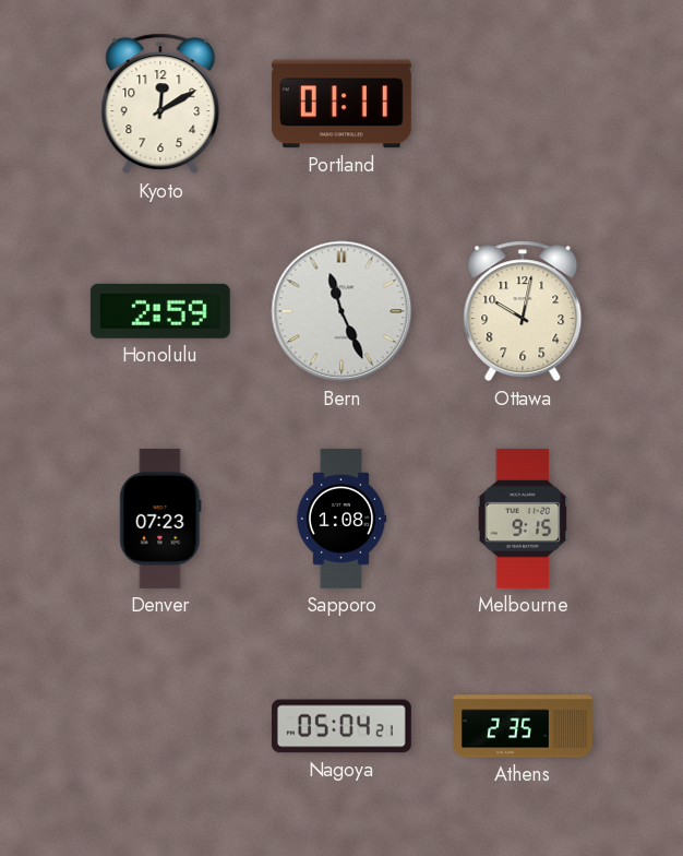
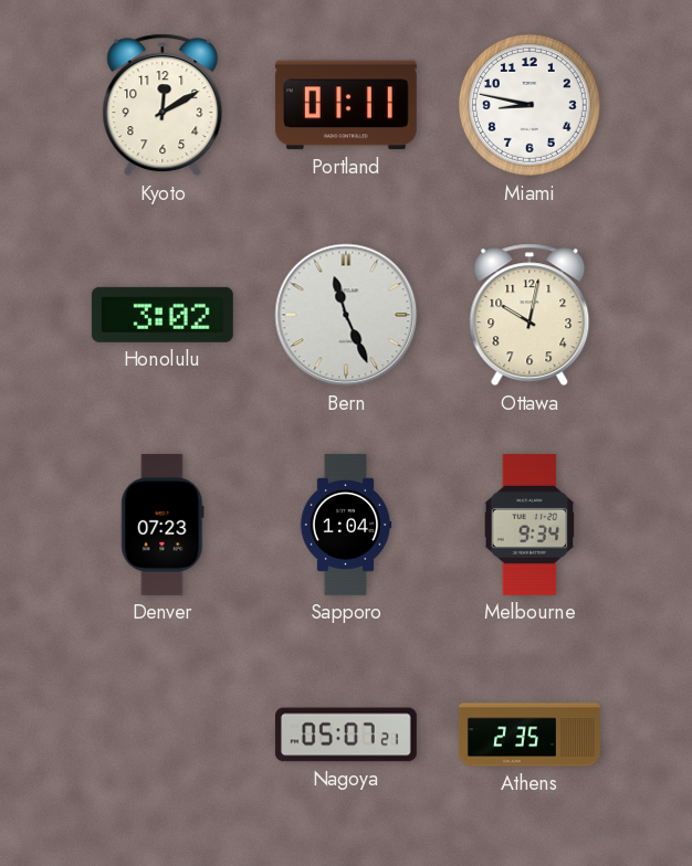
Miami: none -> 8:47
Honolulu: 2:59 -> 3:02
Sapporo: 1:08 -> 1:04
Melbourne: 9:15 -> 9:34
Nagoya: 05:04 -> 05:07
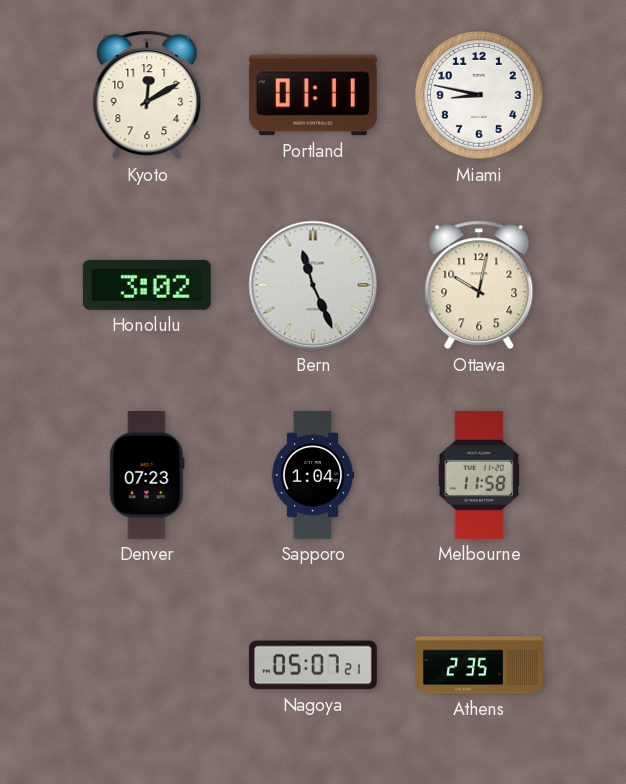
Melbourne: 9:34 -> 11:58
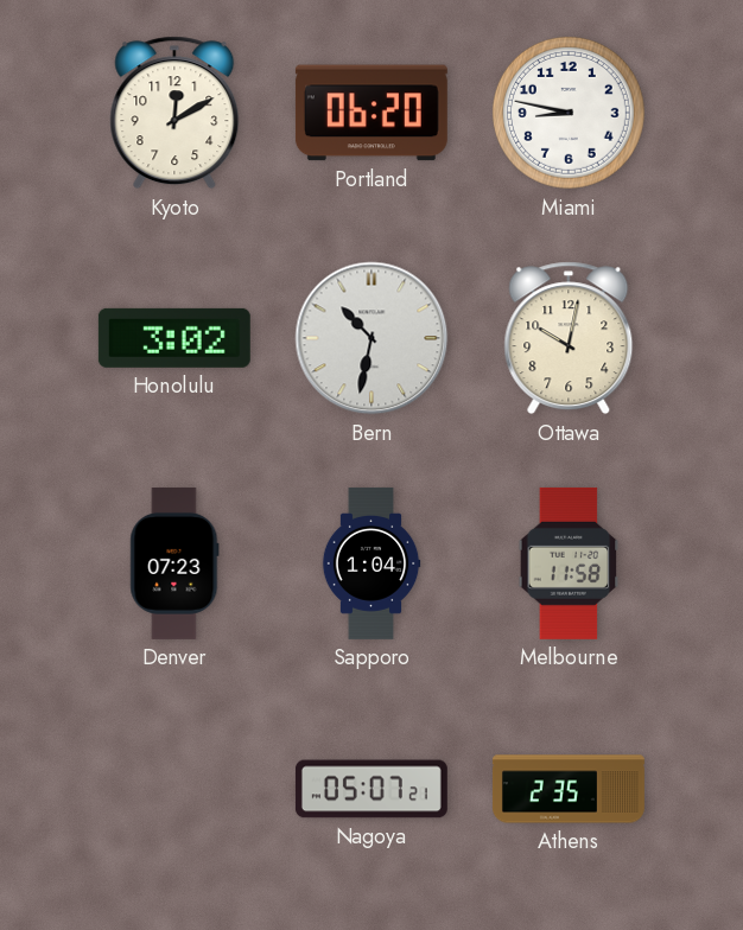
Portland: 01:11 -> 06:20
Bern: 11:26 -> 10:32
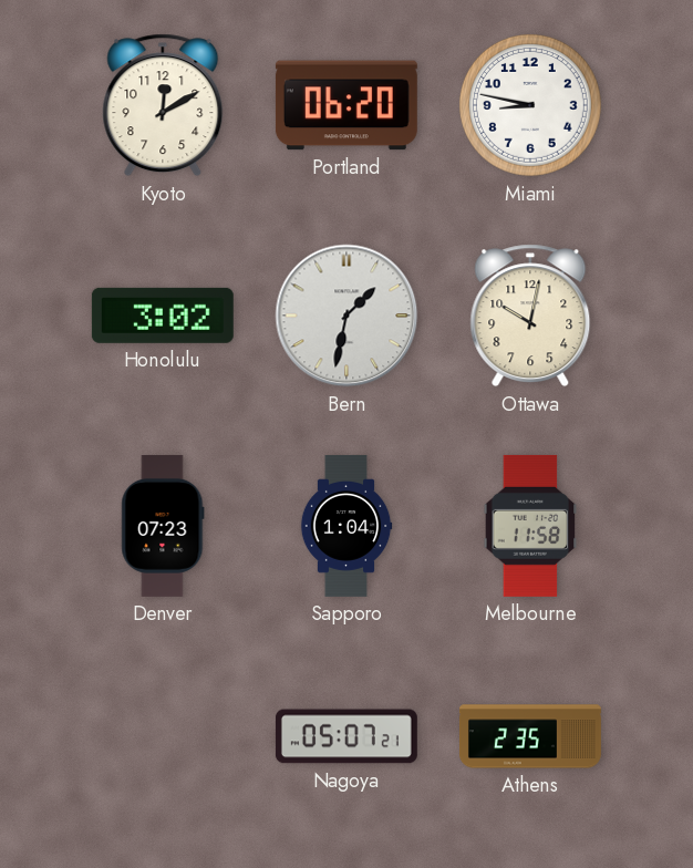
Bern: 10:32 -> 1:32
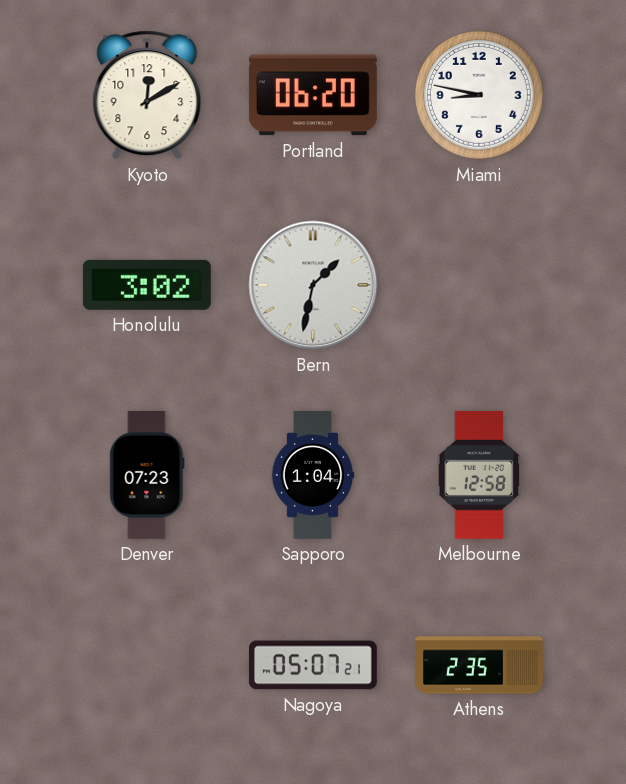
Ottawa: 10:02 -> none
Melbourne: 11:58 -> 12:58
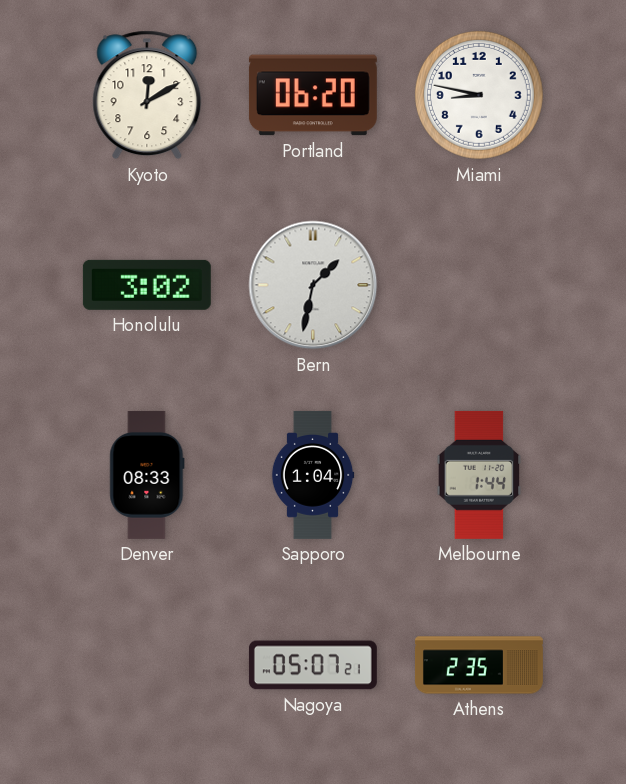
Denver: 07:23 -> 08:33
Melbourne: 12:58 -> 1:44
